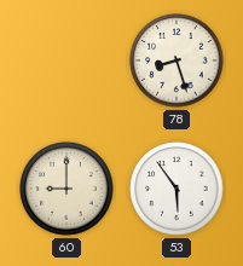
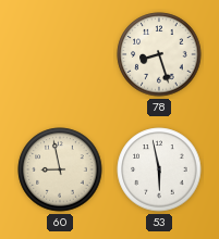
60: 9:00 -> 8:58
53: 5:54 -> 5:58
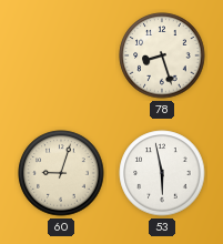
60: 8:58 -> 9:03
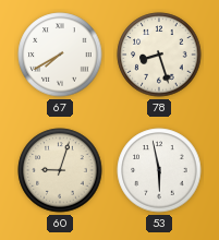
67: none -> 7:40
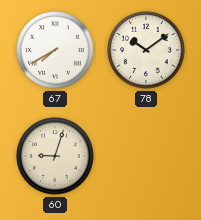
78: 8:27 -> 10:09
53: 5:58 -> none
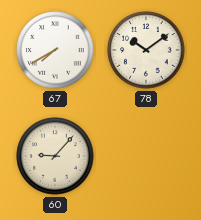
60: 9:03 -> 9:07
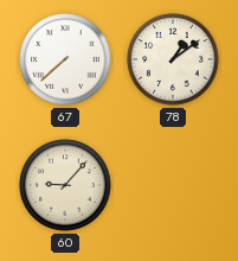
67: 7:40 -> 7:38
78: 10:09 -> 1:09
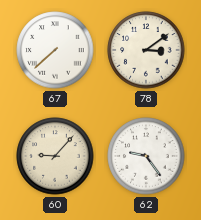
78: 1:09 -> 3:09
62: none -> 9:24
